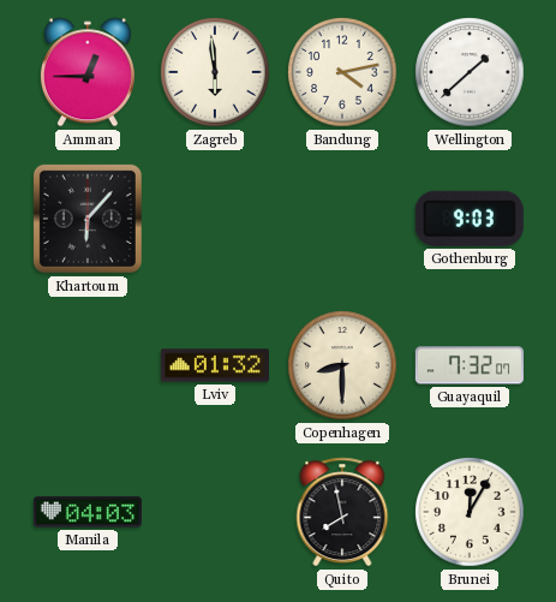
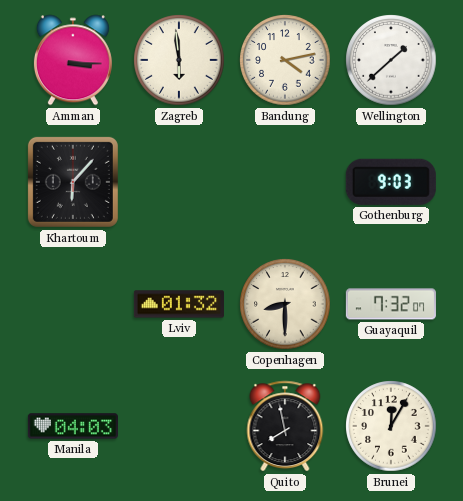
Amman: 12:45 -> 3:15
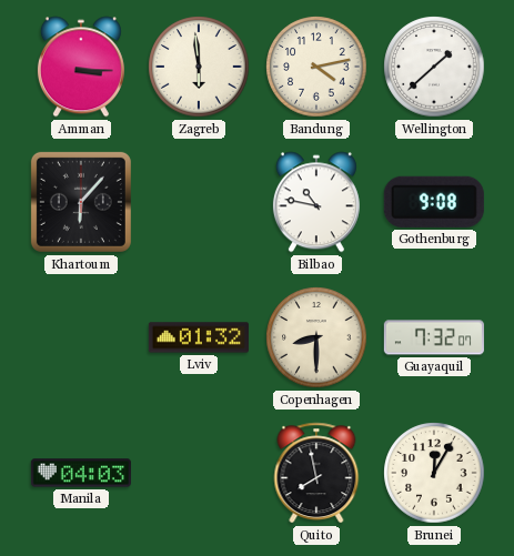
Bilbao: none -> 10:47
Gothenburg: 9:03 -> 9:08
